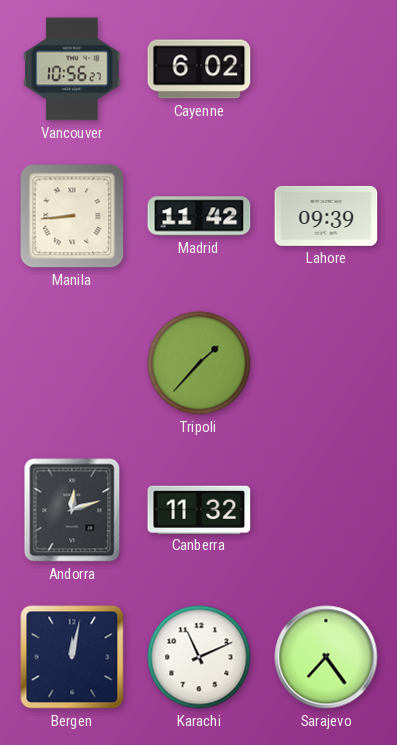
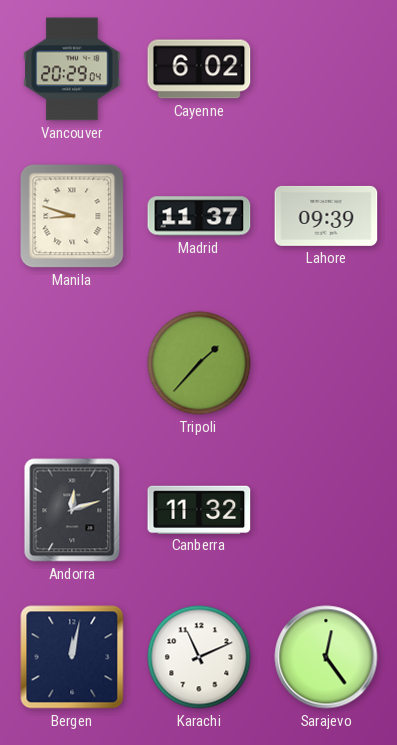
Vancouver: 10:56 -> 20:29
Manila: 8:44 -> 8:48
Madrid: 11:42 -> 11:37
Sarajevo: 7:24 -> 12:24
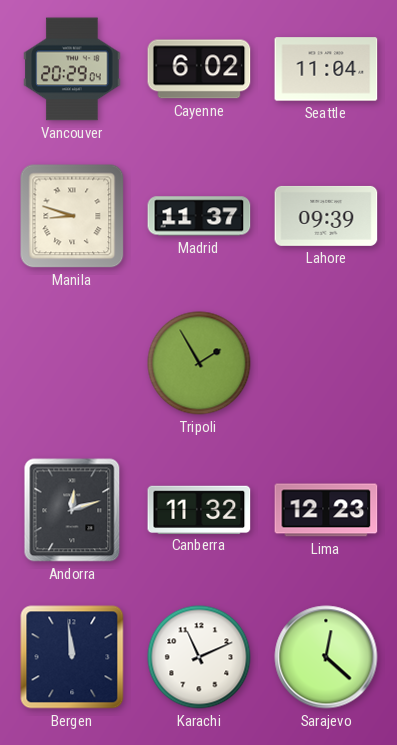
Seattle: none -> 11:04
Tripoli: 1:37 -> 1:55
Lima: none -> 12:23
Bergen: 12:02 -> 11:59
Sarajevo: 12:24 -> 12:22
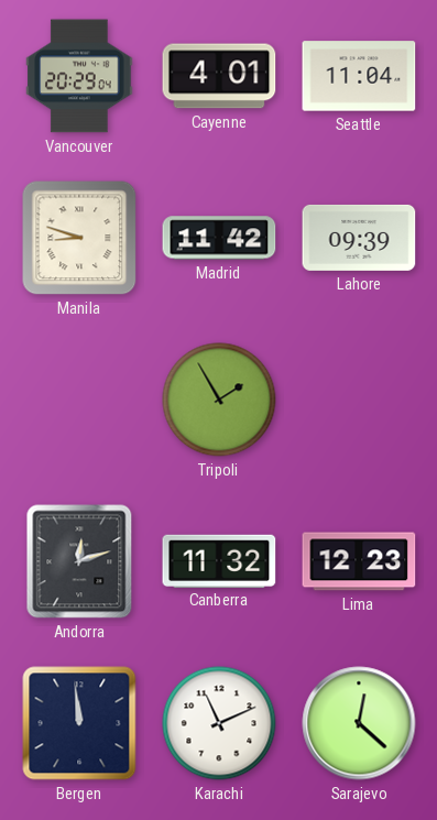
Cayenne: 6:02 -> 4:01
Madrid: 11:37 -> 11:42
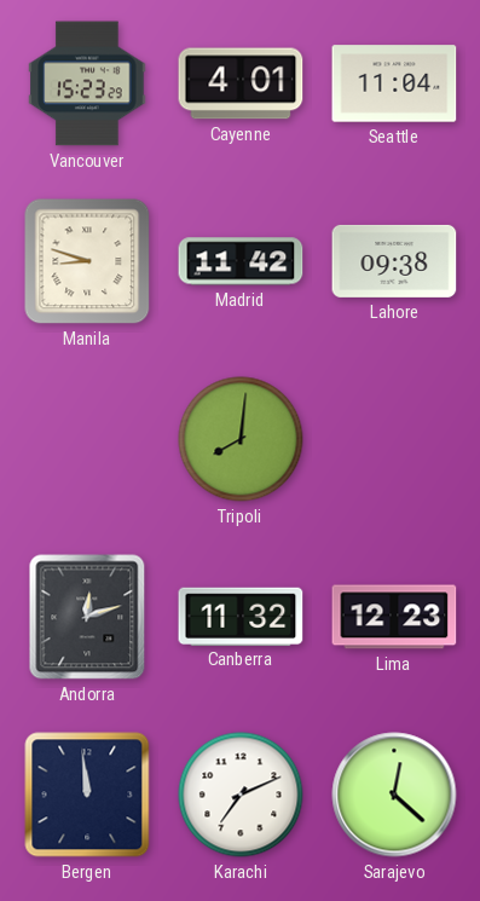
Vancouver: 20:29 -> 15:23
Lahore: 09:39 -> 09:38
Tripoli: 1:55 -> 8:01
Karachi: 11:11 -> 7:11
